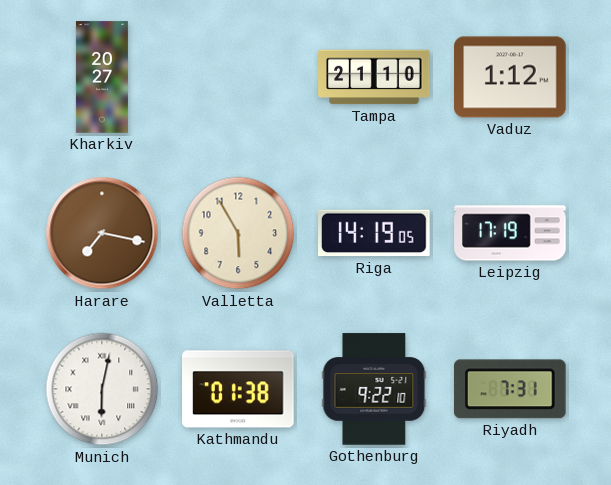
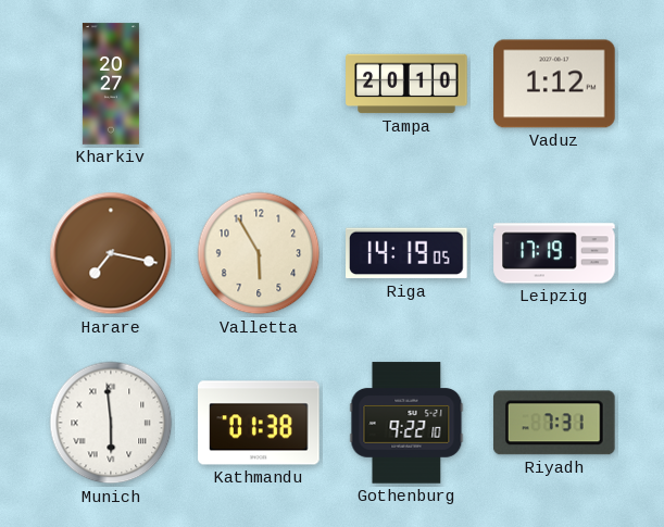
Tampa: 21:10 -> 20:10
Munich: 6:02 -> 5:59
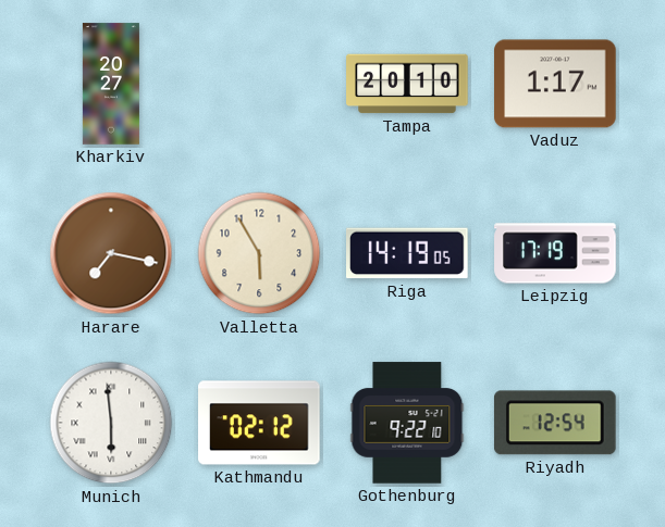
Vaduz: 1:12 -> 1:17
Kathmandu: 01:38 -> 02:12
Riyadh: 7:31 -> 12:54
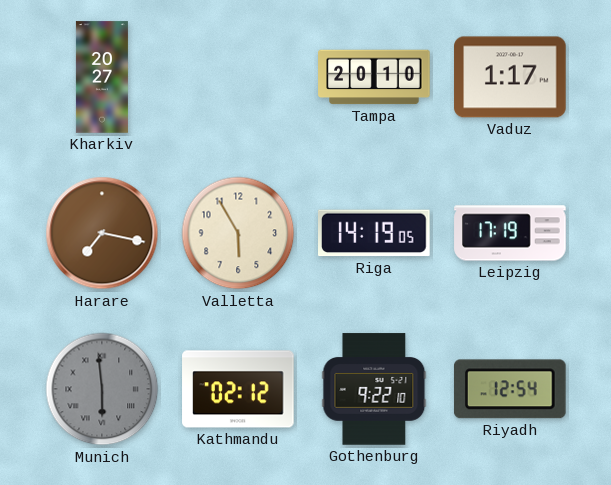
Munich dial: white -> grey
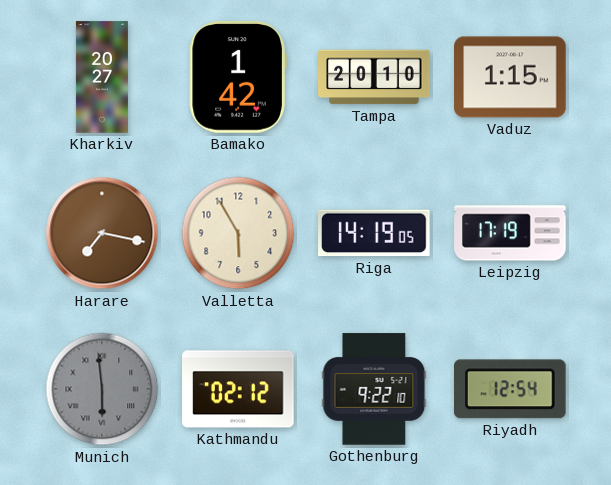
Bamako: none -> 1:42
Vaduz: 1:17 -> 1:15
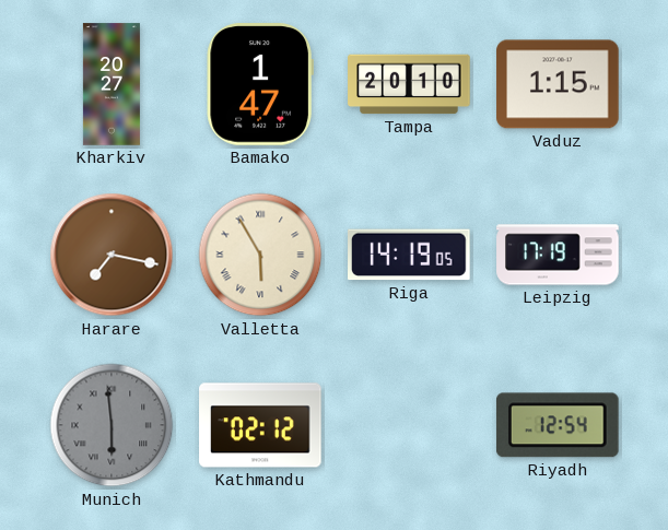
Bamako: 1:42 -> 1:47
Valletta numerals: Arabic -> Roman
Gothenburg: 9:22 -> none
